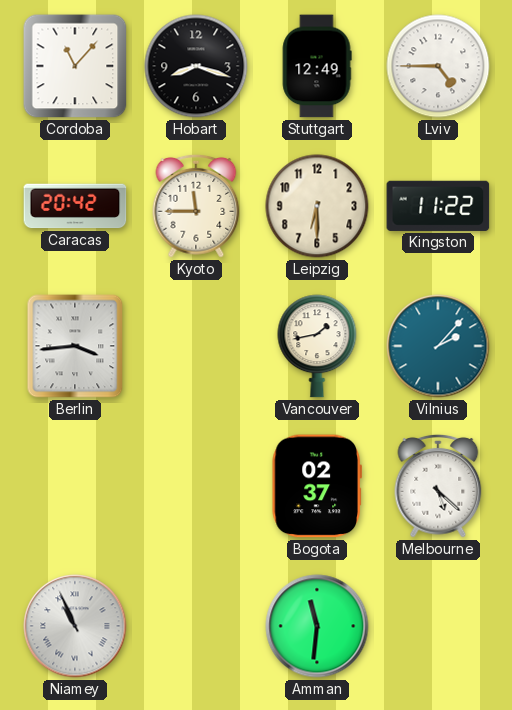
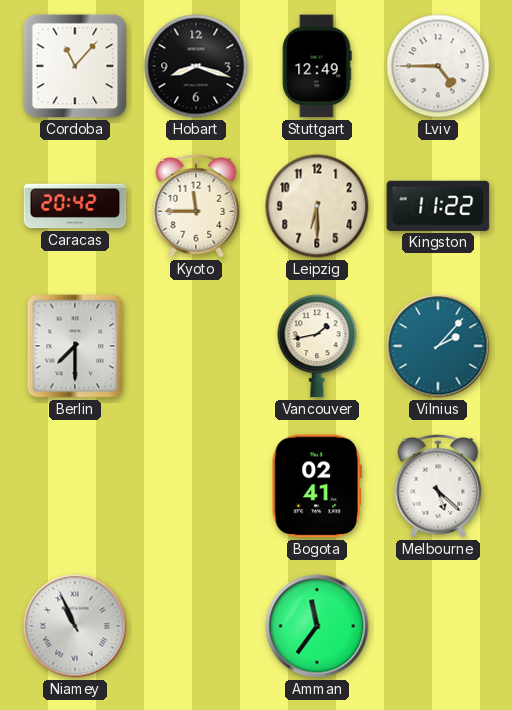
Berlin: 3:44 -> 7:30
Bogota: 02:37 -> 02:41
Amman: 11:31 -> 11:36
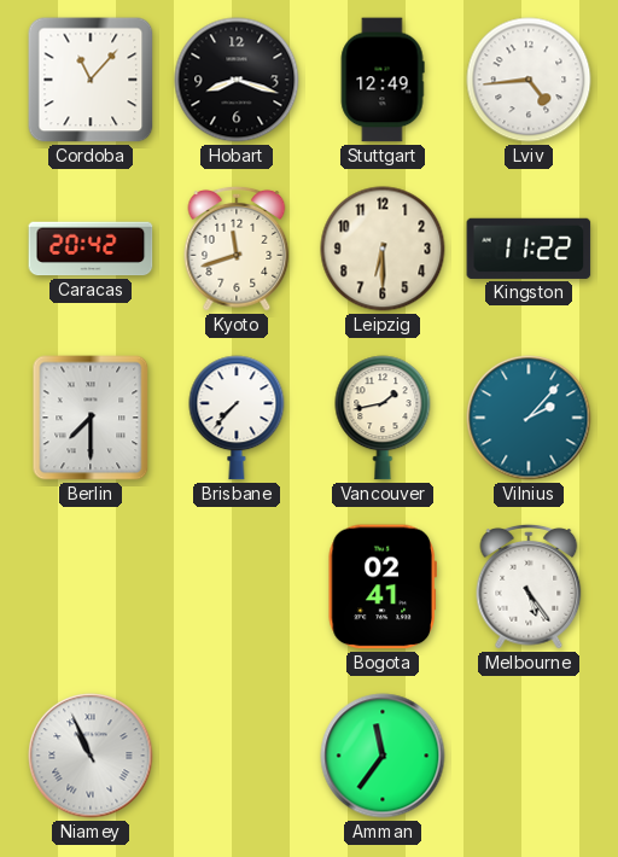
Lviv: 4:45 -> 4:44
Kyoto: 11:45 -> 11:42
Brisbane: none -> 7:37
Melbourne: 5:22 -> 5:24
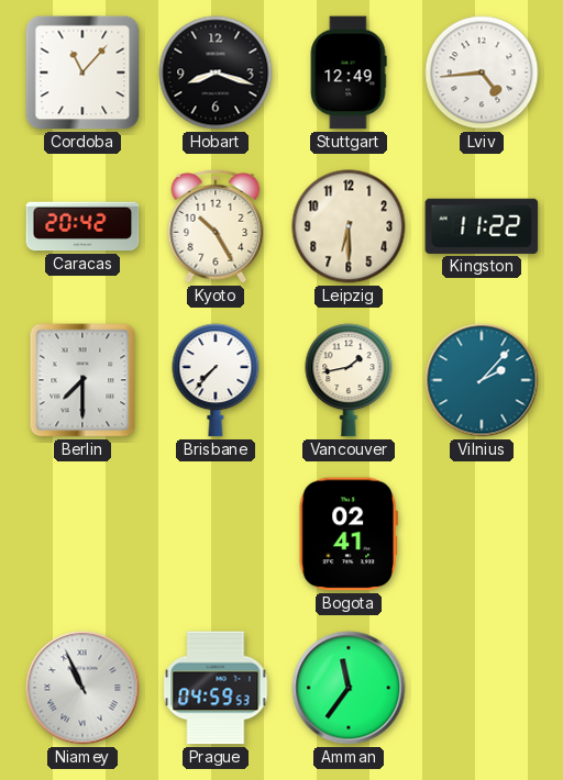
Kyoto: 11:42 -> 10:25
Melbourne: 5:24 -> none
Prague: none -> 04:59
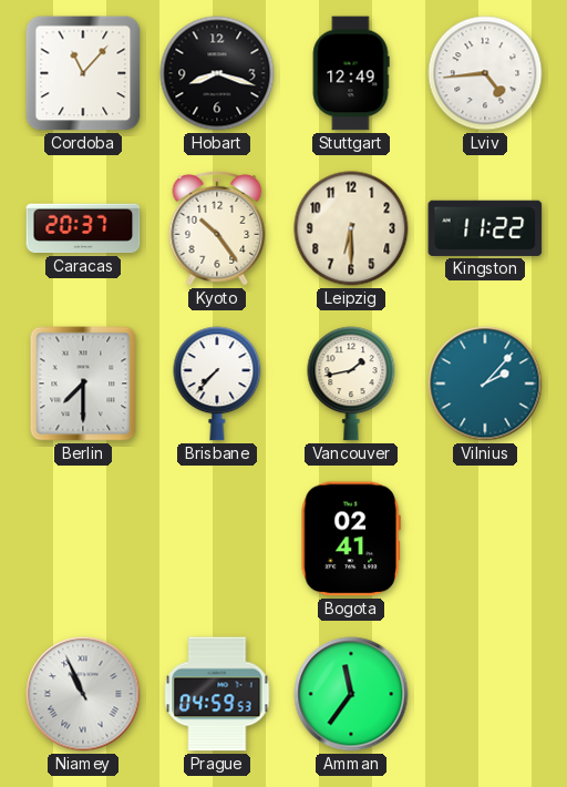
Caracas: 20:42 -> 20:37
Kyoto: 10:25 -> 10:24
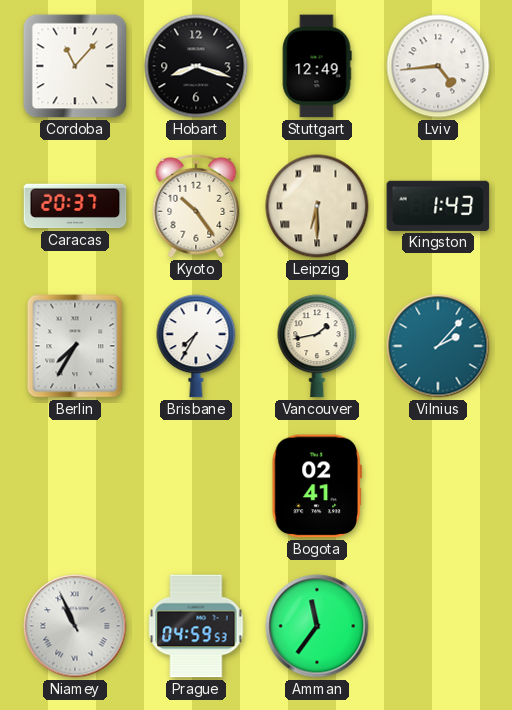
Leipzig numerals: Arabic -> Roman
Kingston: 11:22 -> 1:43
Berlin: 7:30 -> 7:35
Brisbane: 7:37 -> 7:35
